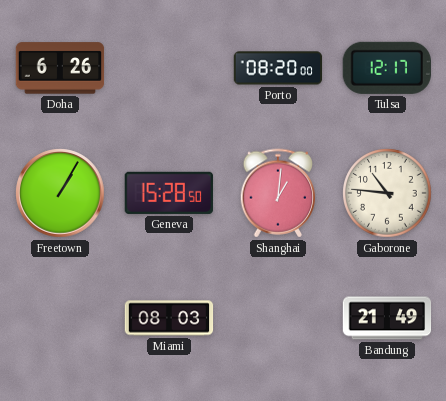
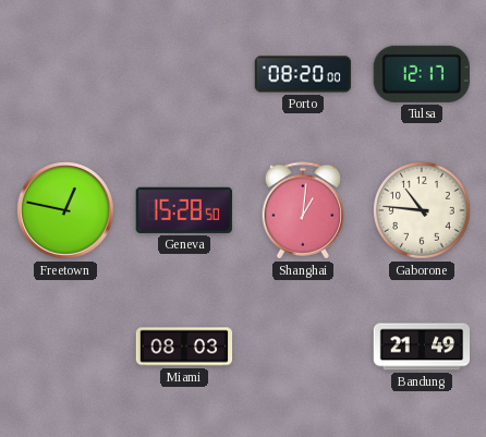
Doha: 6:26 -> none
Freetown: 1:05 -> 12:47
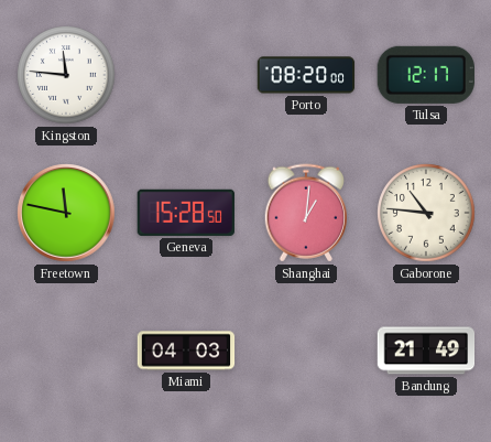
Kingston: none -> 11:46
Freetown: 12:47 -> 11:47
Miami: 08:03 -> 04:03
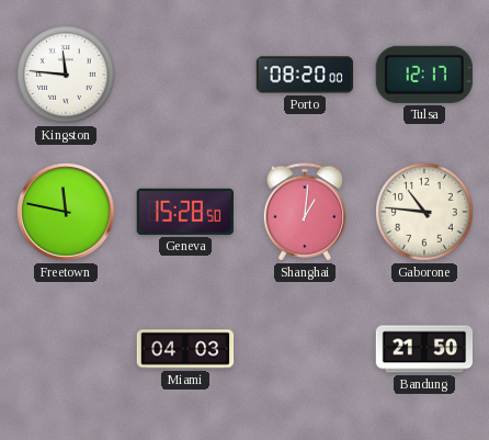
Bandung: 21:49 -> 21:50
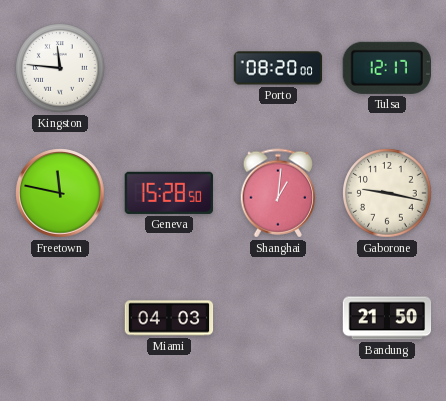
Gaborone: 10:46 -> 9:17
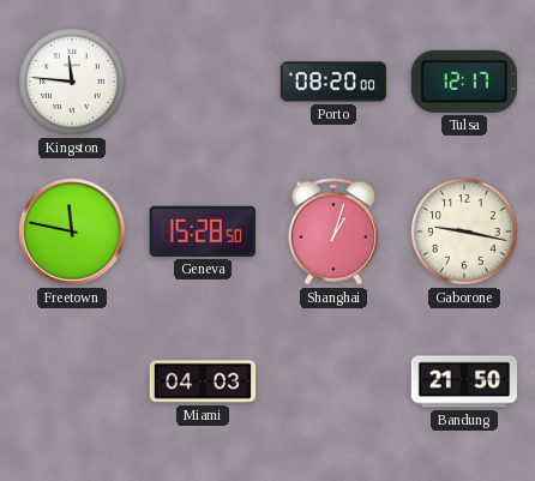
Shanghai: 1:01 -> 1:03
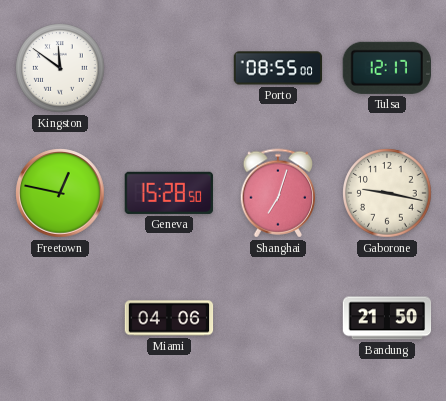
Kingston: 11:46 -> 11:51
Porto: 08:20 -> 08:55
Freetown: 11:47 -> 12:47
Shanghai: 1:03 -> 7:03
Miami: 04:03 -> 04:06
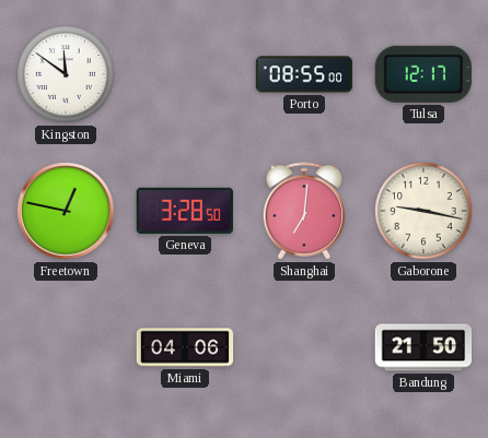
Geneva: 15:28 -> 3:28
Shanghai: 7:03 -> 7:01
